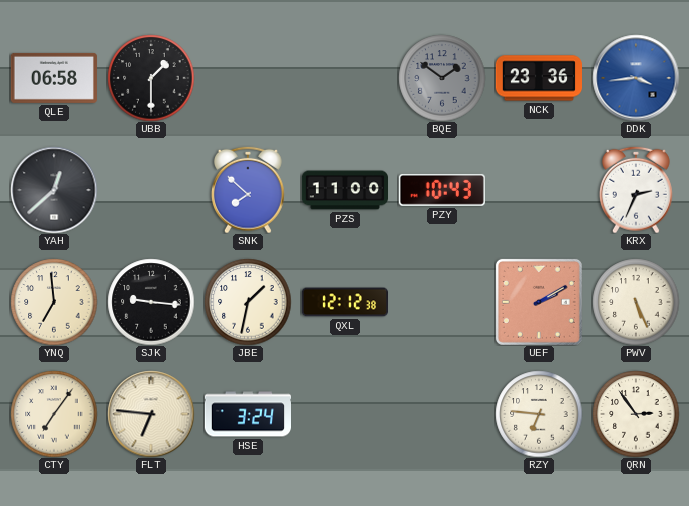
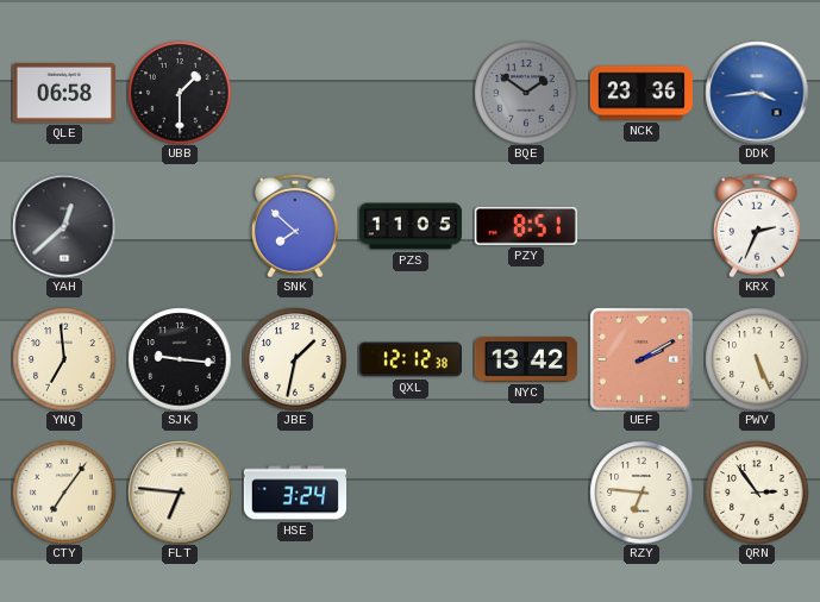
PZS: 11:00 -> 11:05
PZY: 10:43 -> 8:51
NYC: none -> 13:42
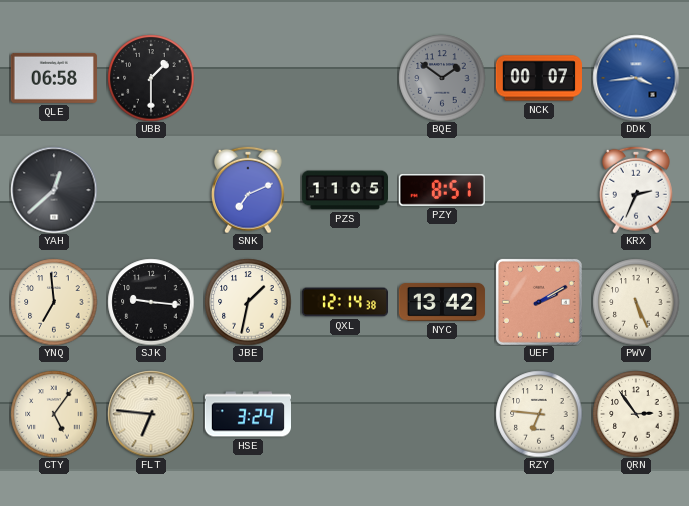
NCK: 23:36 -> 00:07
SNK: 7:52 -> 7:11
QXL: 12:12 -> 12:14
CTY: 7:06 -> 5:06
